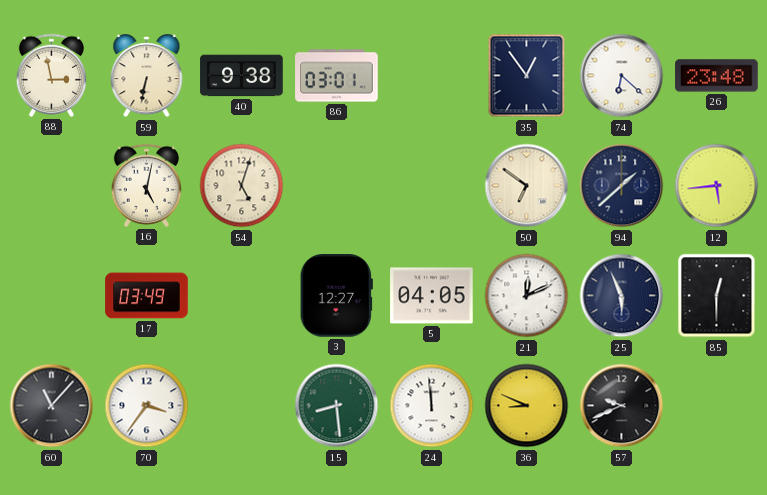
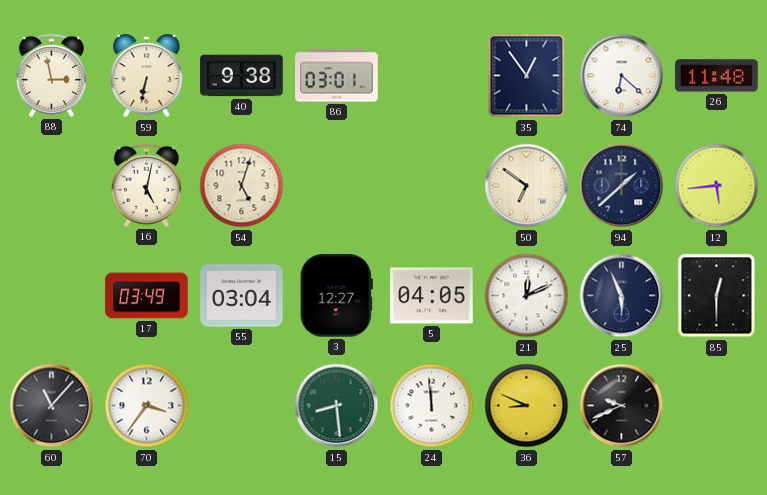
26: 23:48 -> 11:48
55: none -> 03:04
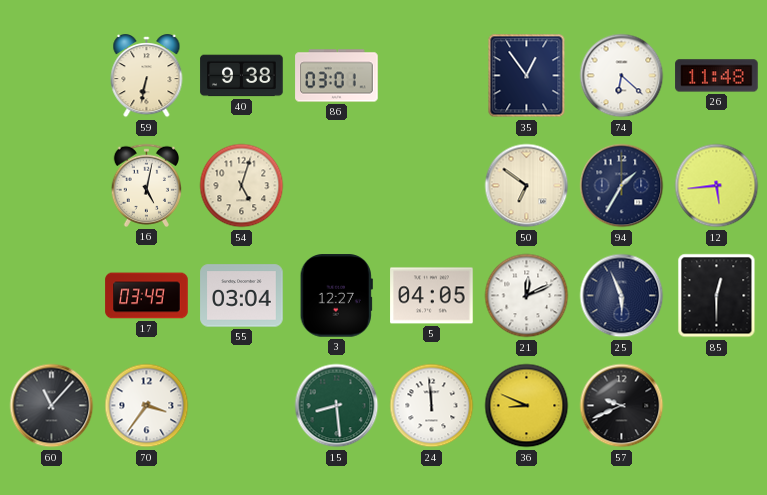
88: 2:58 -> none
94: 1:38 -> 1:35
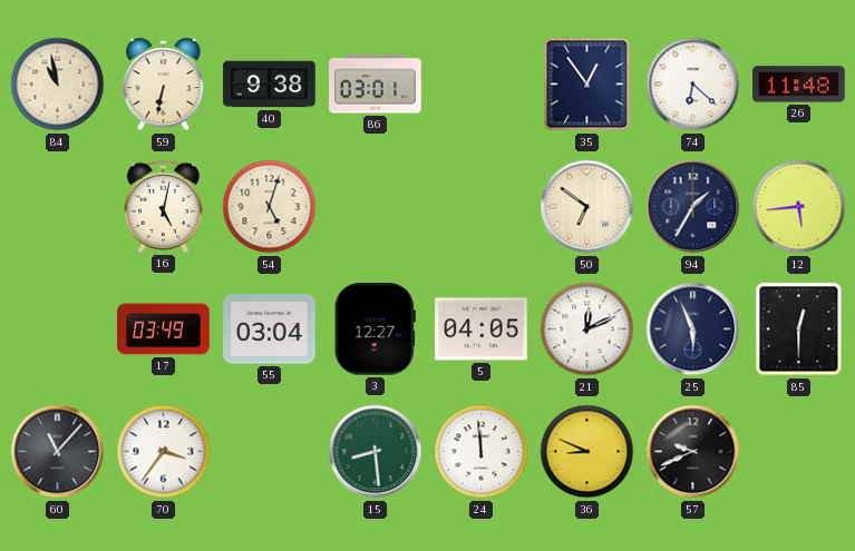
84: none -> 10:58
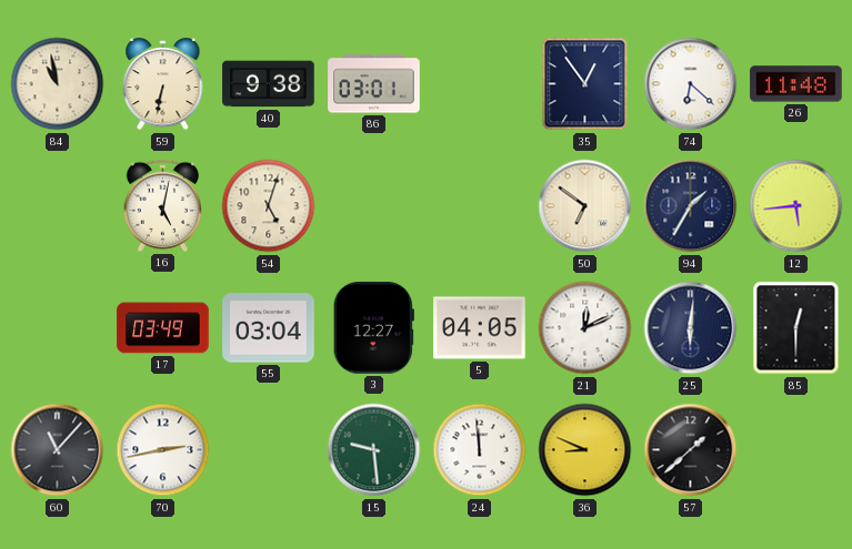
25: 5:56 -> 6:01
70: 3:36 -> 2:43
15: 8:29 -> 9:29
57: 9:41 -> 1:38
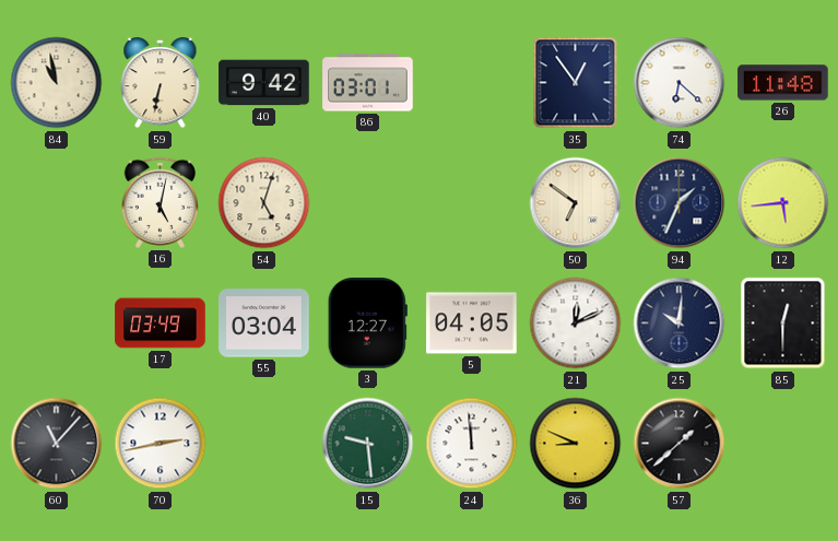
40: 9:38 -> 9:42
94: 1:35 -> 1:34
25: 6:01 -> 10:01
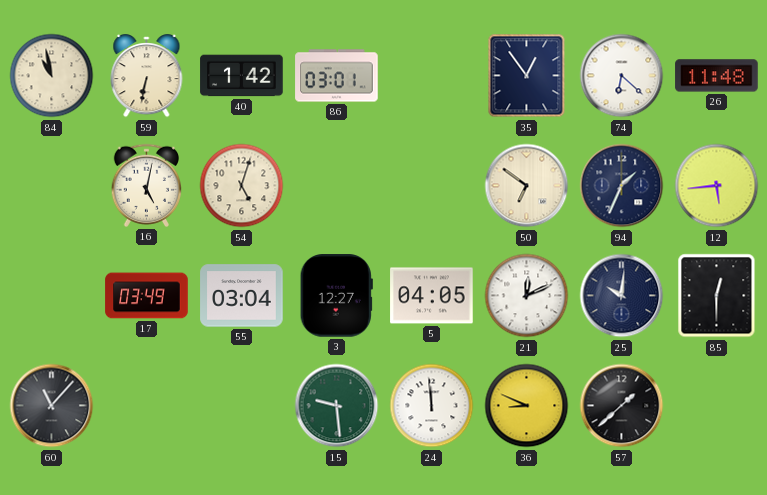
40: 9:42 -> 1:42
70: 2:43 -> none
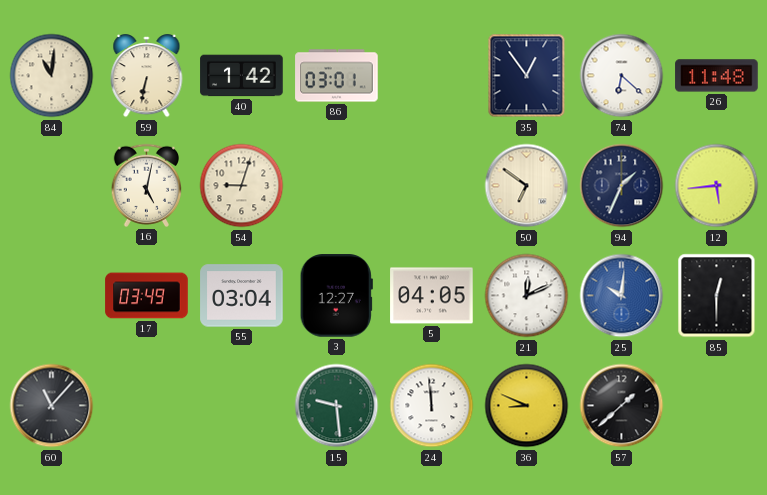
84: 10:58 -> 11:01
54: 5:03 -> 9:03
25 dial: navy -> blue
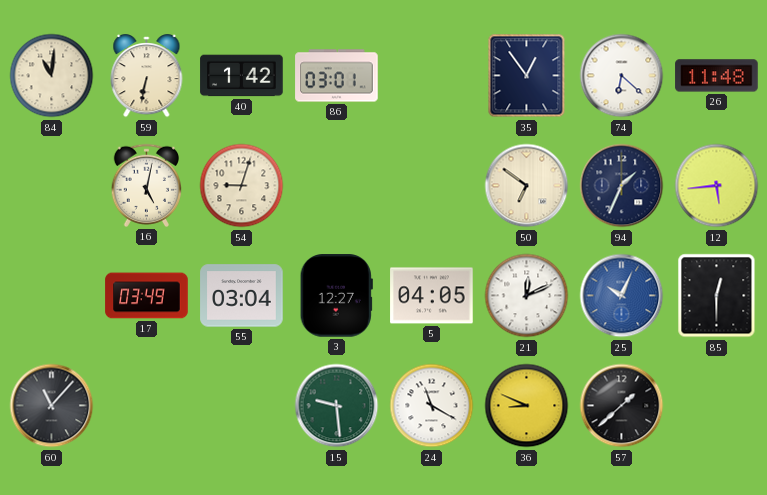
25: 10:01 -> 10:04
24: 11:59 -> 11:20
